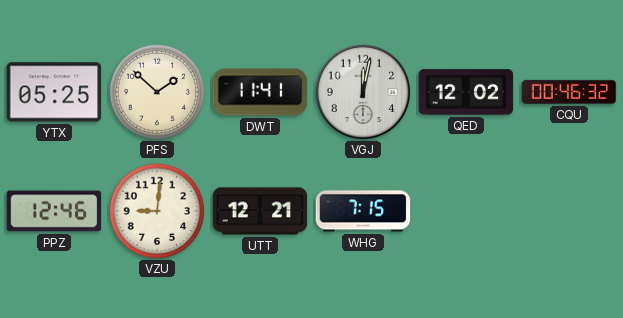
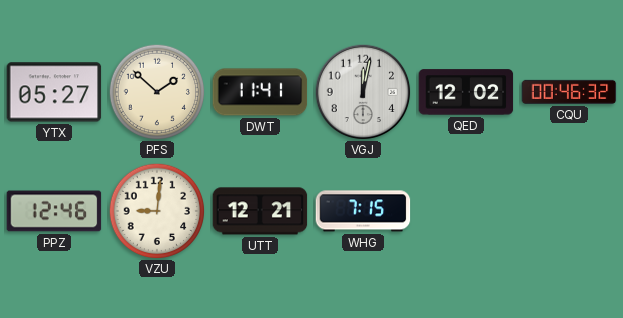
YTX: 05:25 -> 05:27
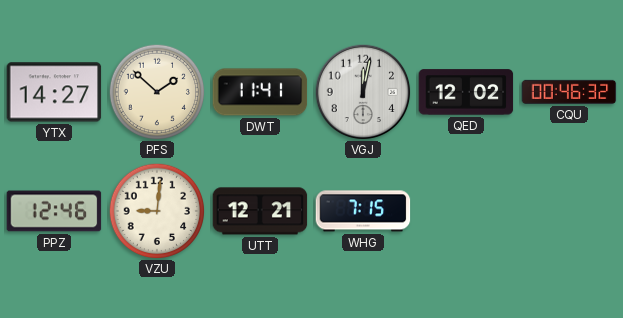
YTX: 05:27 -> 14:27
